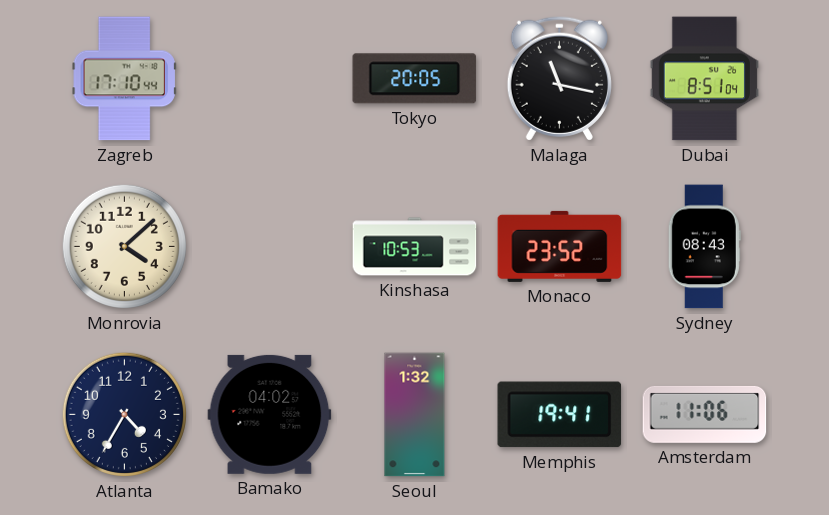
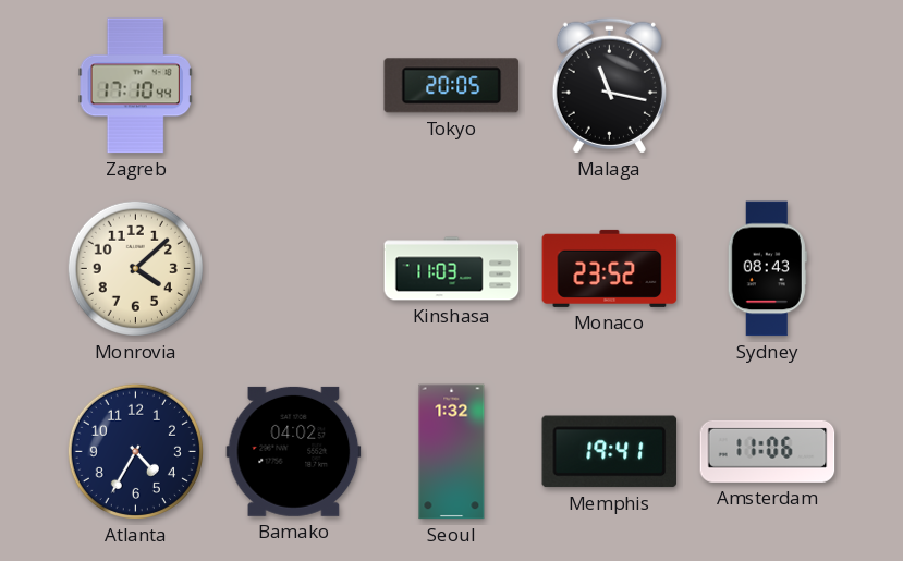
Dubai: 8:51 -> none
Kinshasa: 10:53 -> 11:03
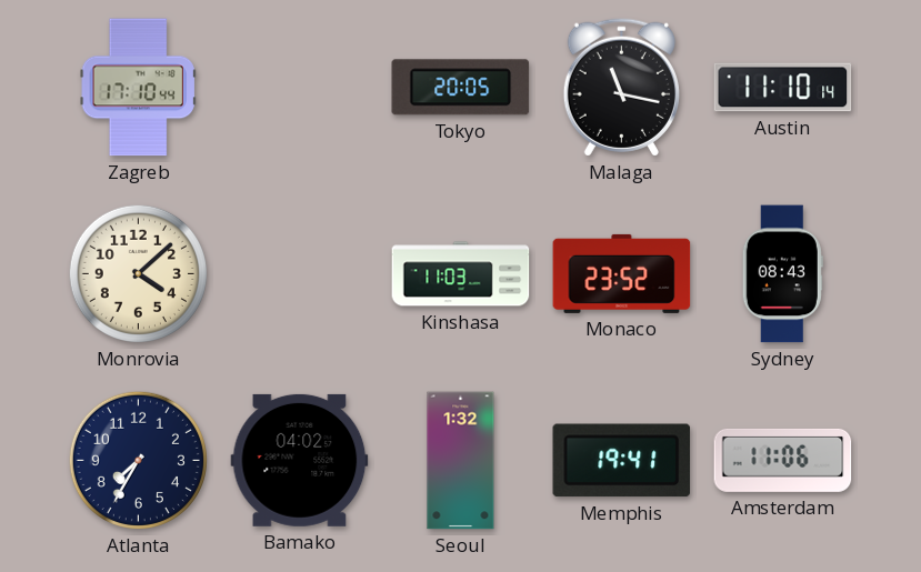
Austin: none -> 11:10
Atlanta: 4:35 -> 7:35
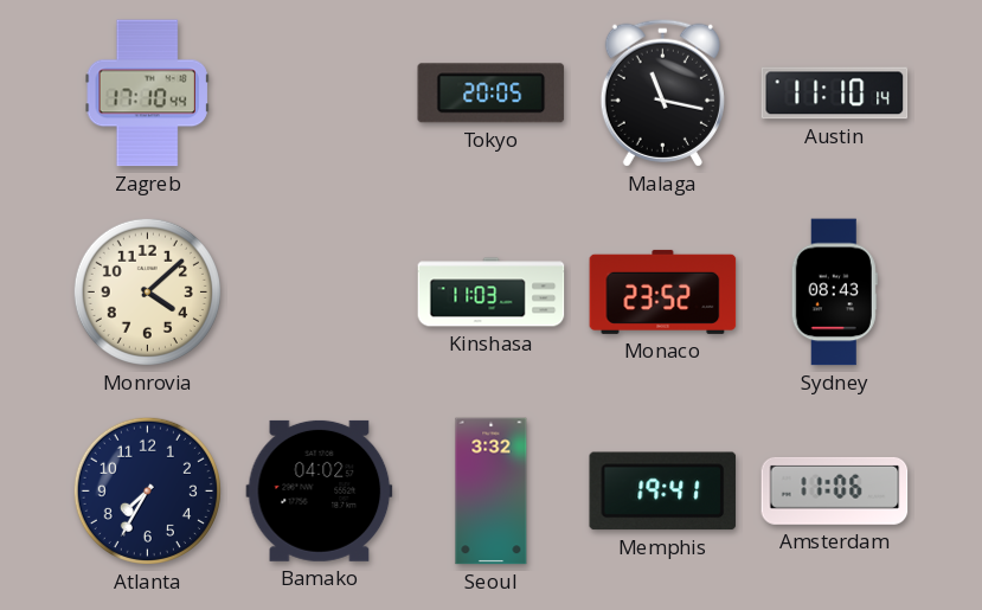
Seoul: 1:32 -> 3:32
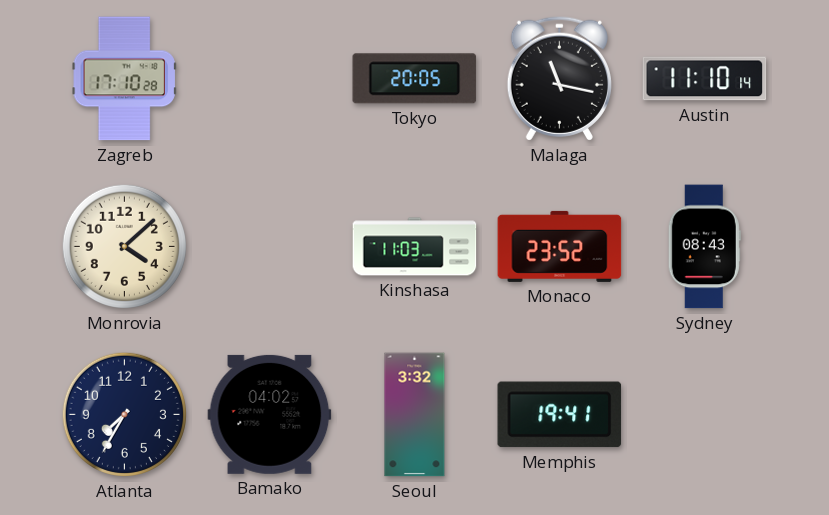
Zagreb: 17:10:44 -> 17:10:28
Amsterdam: 11:06 -> none
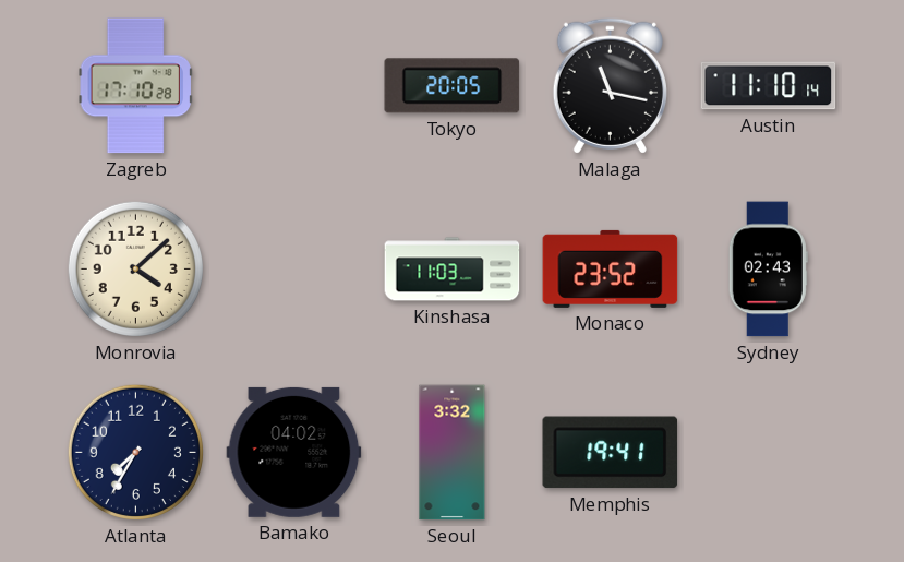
Sydney: 08:43 -> 02:43
